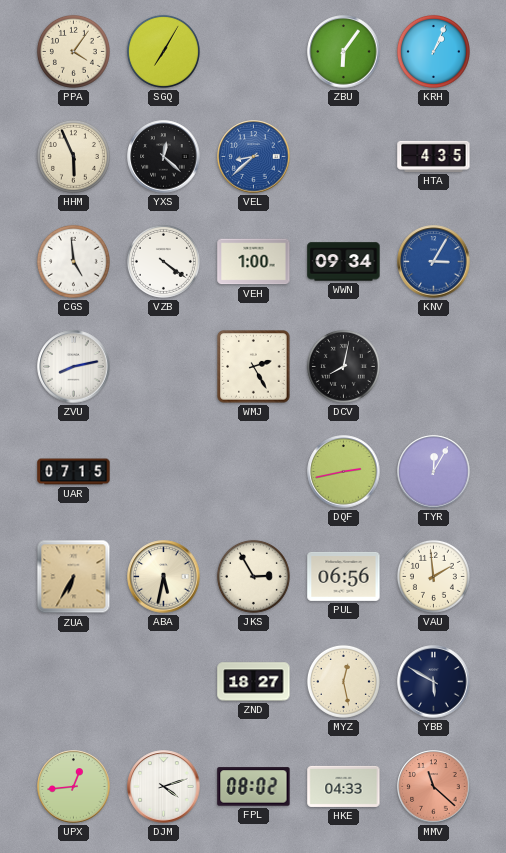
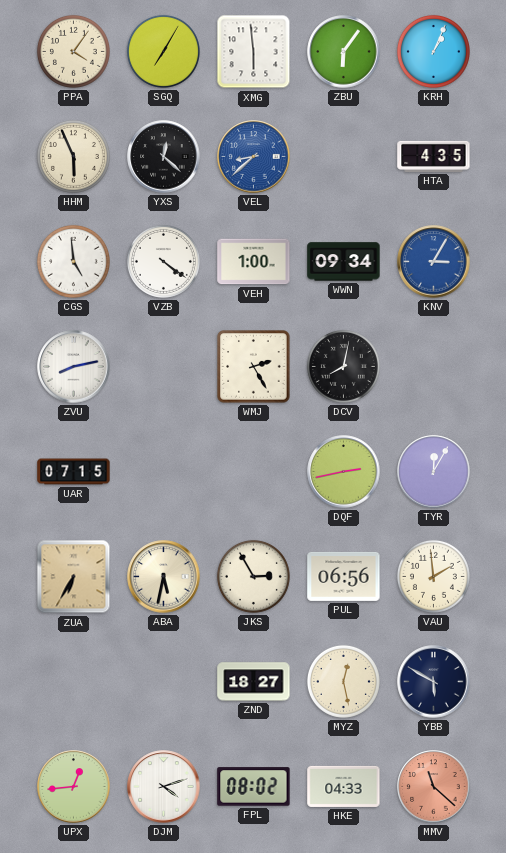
XMG: none -> 5:59
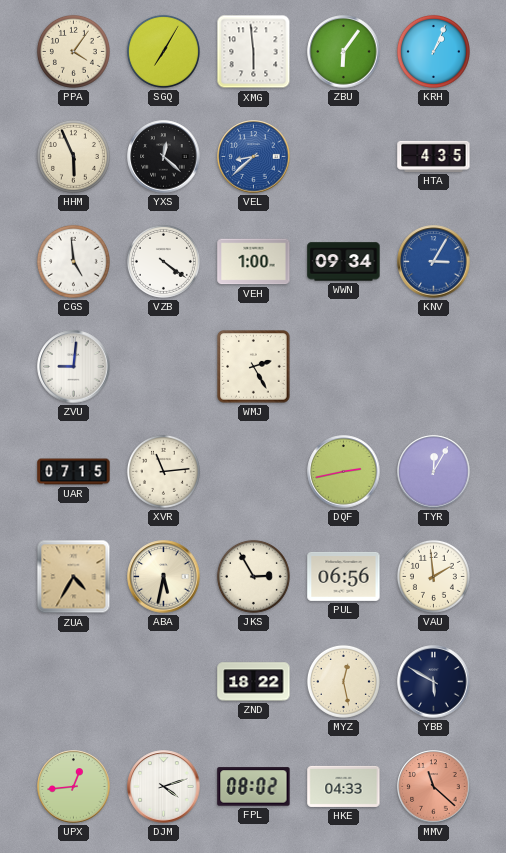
ZVU: 8:13 -> 9:01
DCV: 8:02 -> none
XVR: none -> 11:14
ZUA: 6:35 -> 4:35
ZND: 18:27 -> 18:22
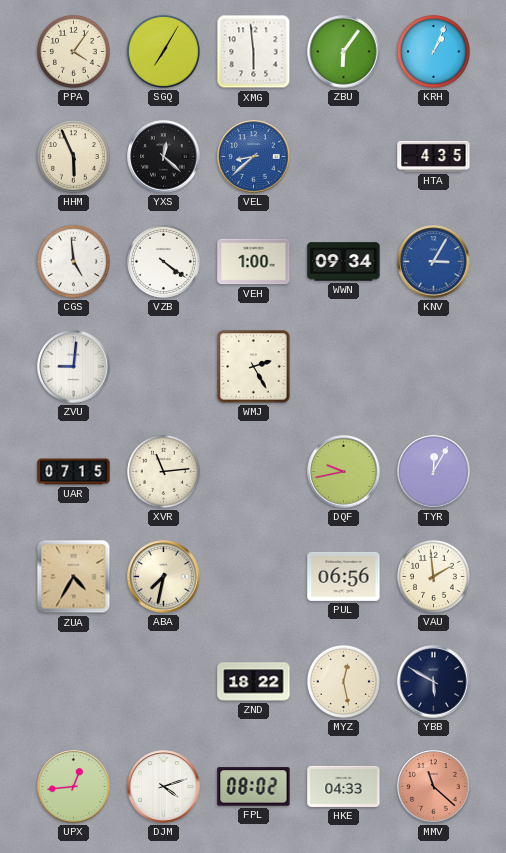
DQF: 2:43 -> 9:43
ABA: 5:32 -> 7:32
JKS: 2:55 -> none
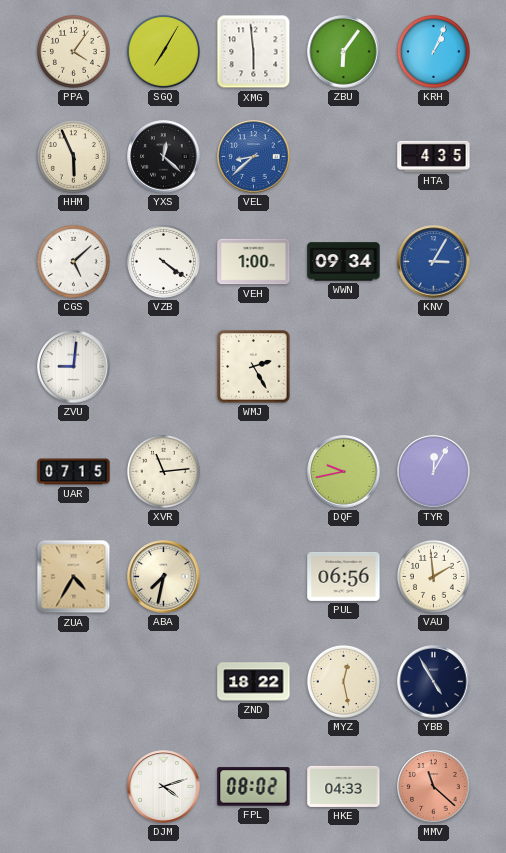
CGS: 4:59 -> 5:08
YBB: 5:50 -> 4:55
UPX: 12:44 -> none
